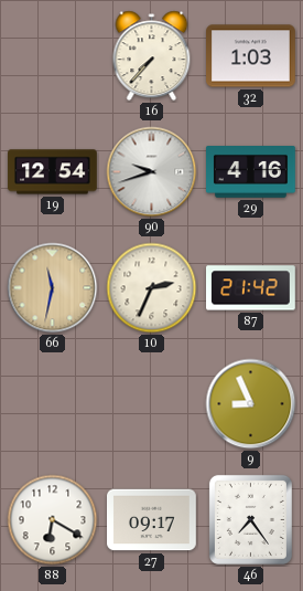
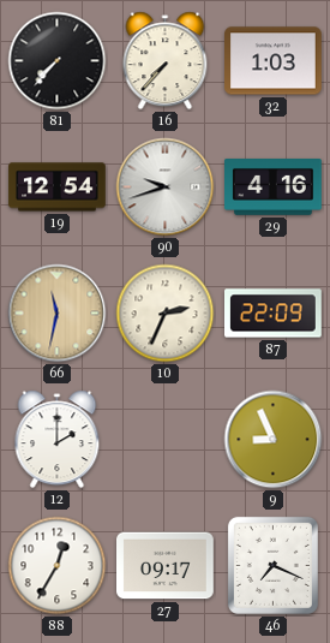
81: none -> 7:37
87: 21:42 -> 22:09
12: none -> 2:00
88: 6:20 -> 12:35
46: 7:24 -> 7:19
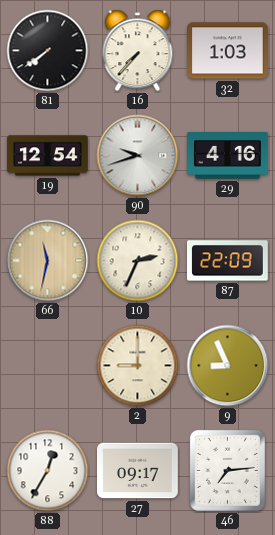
81: 7:37 -> 7:39
12: 2:00 -> none
2: none -> 9:00
46: 7:19 -> 7:14
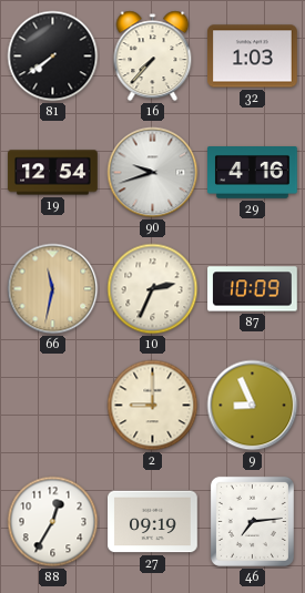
87: 22:09 -> 10:09
27: 09:17 -> 09:19
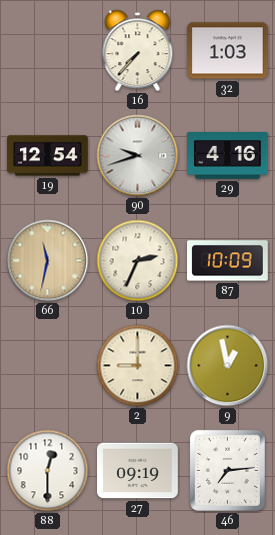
81: 7:39 -> none
9: 8:56 -> 12:58
88: 12:35 -> 12:30
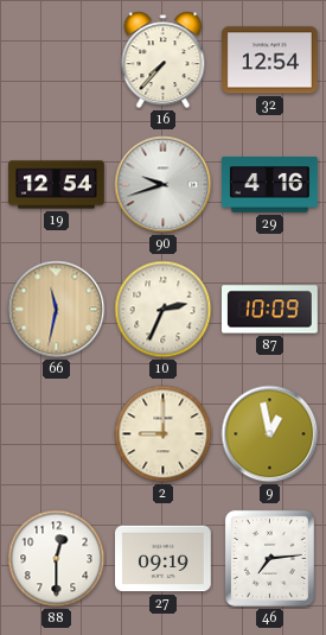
32: 1:03 -> 12:54
